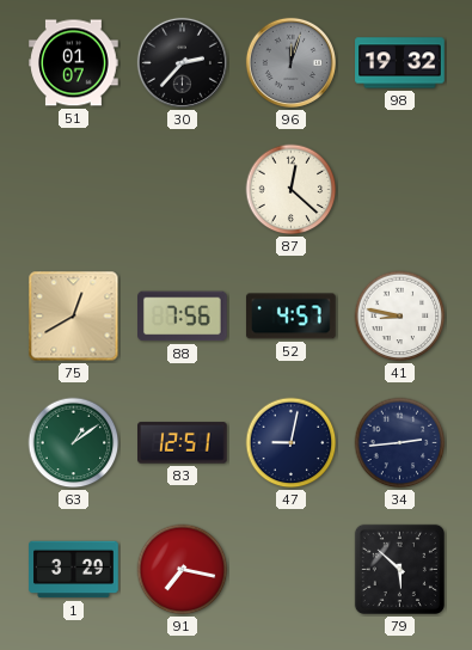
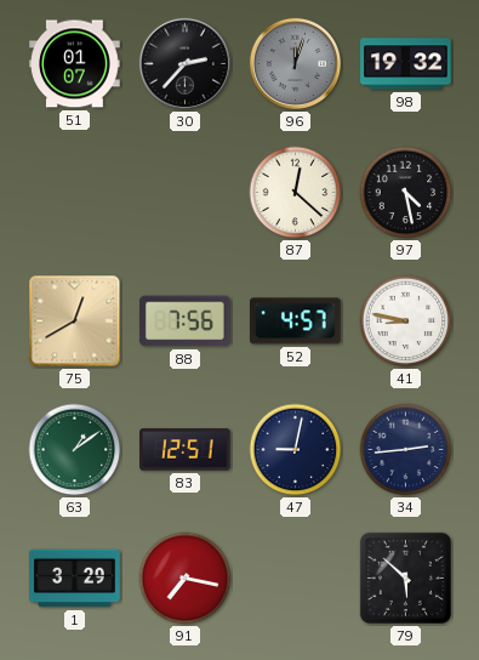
97: none -> 4:28
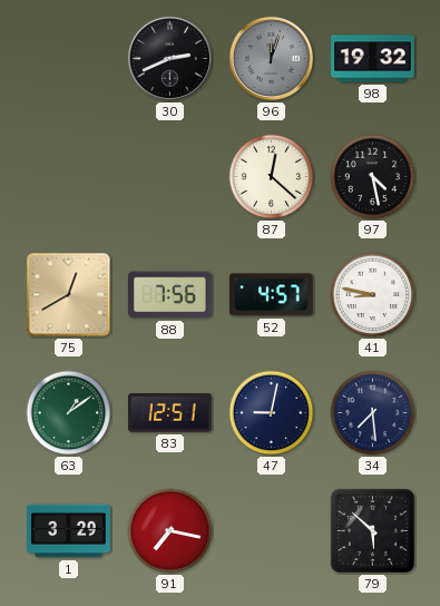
51: 01:07 -> none
30: 2:37 -> 2:41
34: 2:44 -> 7:29
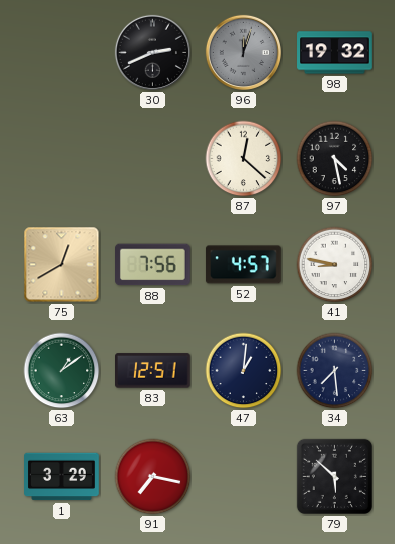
47: 9:02 -> 1:01
